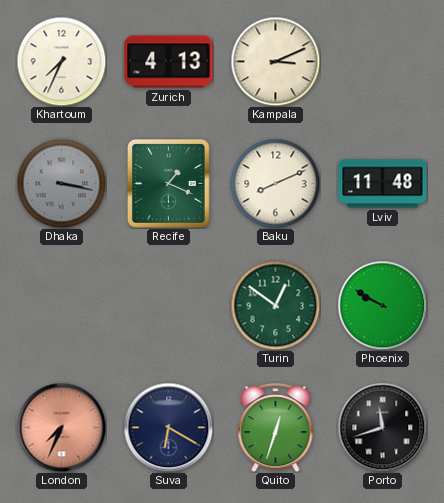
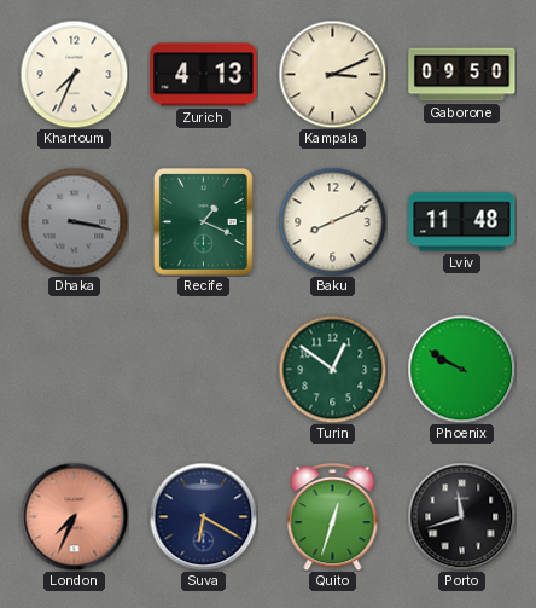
Gaborone: none -> 09:50
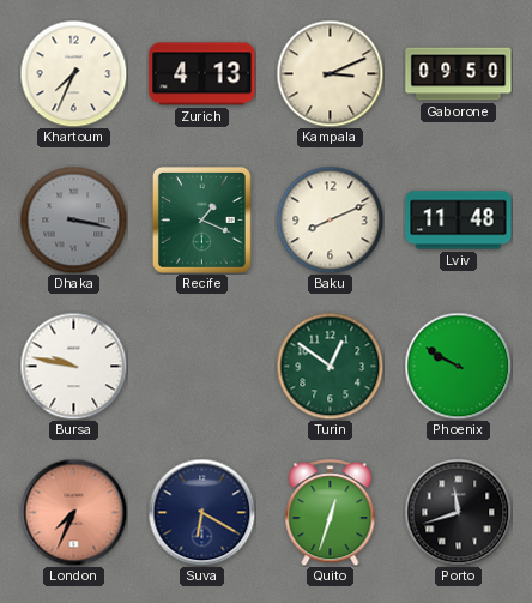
Bursa: none -> 9:47
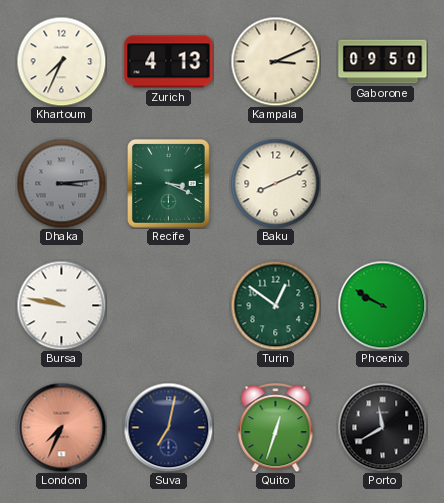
Dhaka: 3:17 -> 3:14
Recife: 1:19 -> 3:19
Lviv: 11:48 -> none
Suva: 6:20 -> 7:02
Porto: 11:42 -> 11:40
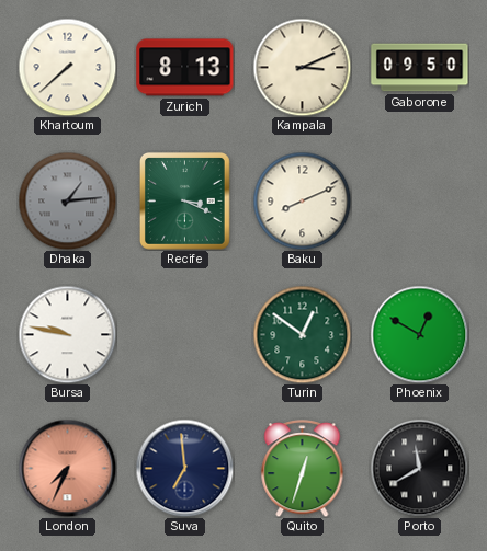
Khartoum: 7:34 -> 7:38
Zurich: 4:13 -> 8:13
Dhaka: 3:14 -> 1:14
Phoenix: 9:50 -> 12:50
Suva: 7:02 -> 6:59
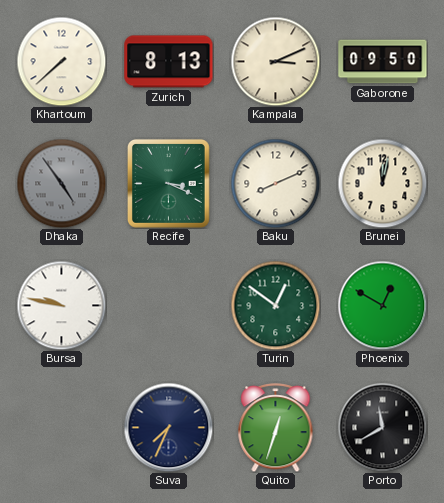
Dhaka: 1:14 -> 4:54
Brunei: none -> 12:02
London: 7:34 -> none
Suva: 6:59 -> 7:34
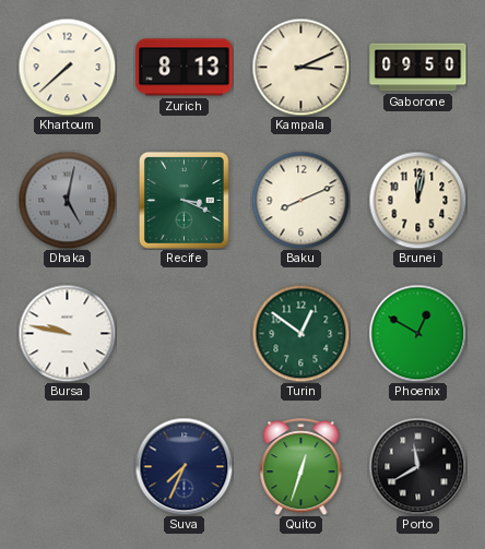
Dhaka: 4:54 -> 5:02
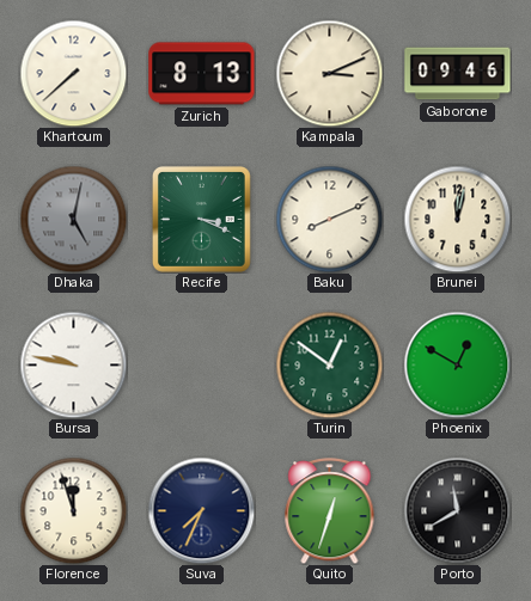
Gaborone: 09:50 -> 09:46
Florence: none -> 11:57
